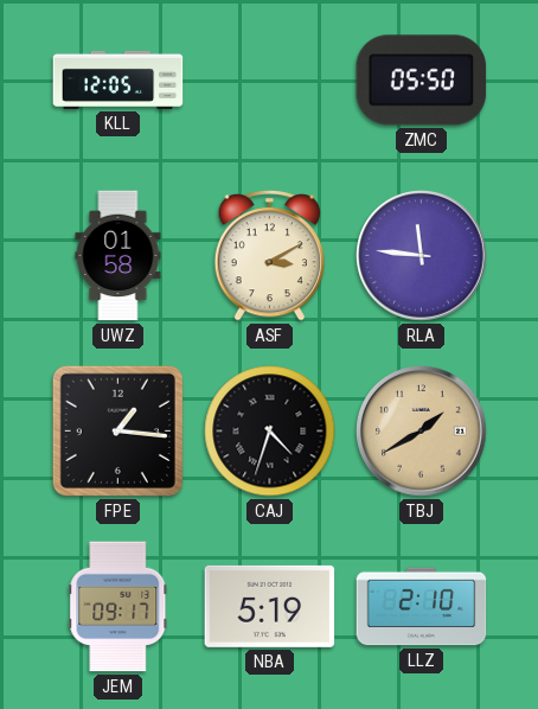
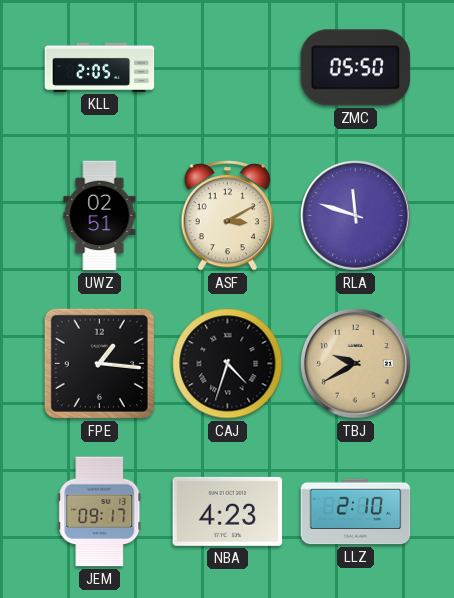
KLL: 12:05 -> 2:05
UWZ: 01:58 -> 02:51
RLA: 11:46 -> 11:48
TBJ: 1:40 -> 9:40
NBA: 5:19 -> 4:23
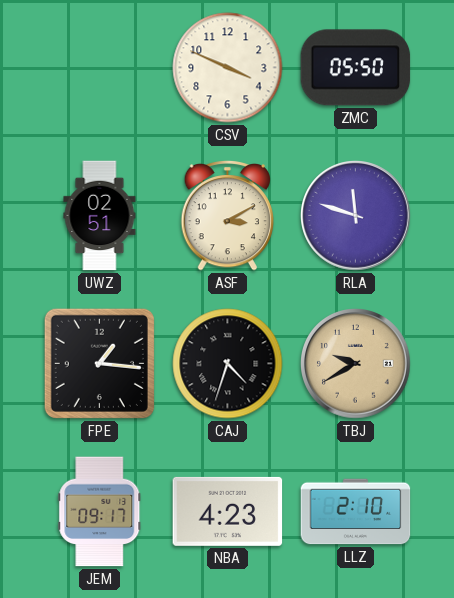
KLL: 2:05 -> none
CSV: none -> 3:49
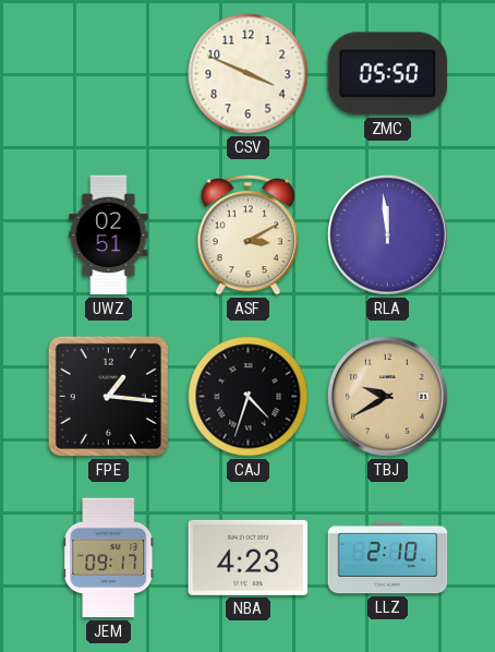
RLA: 11:48 -> 11:59
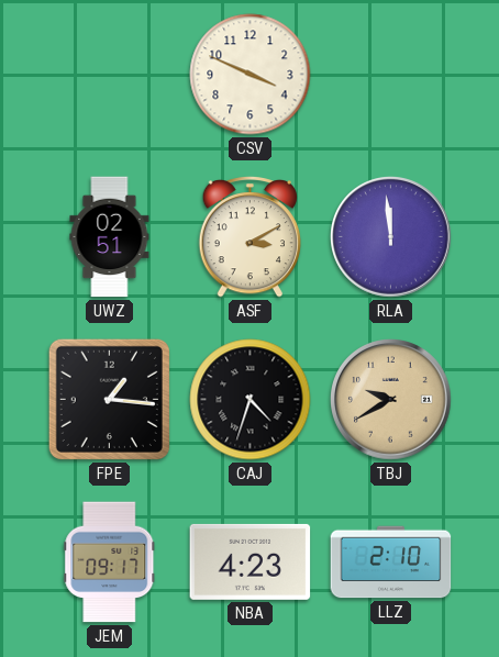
ZMC: 05:50 -> none
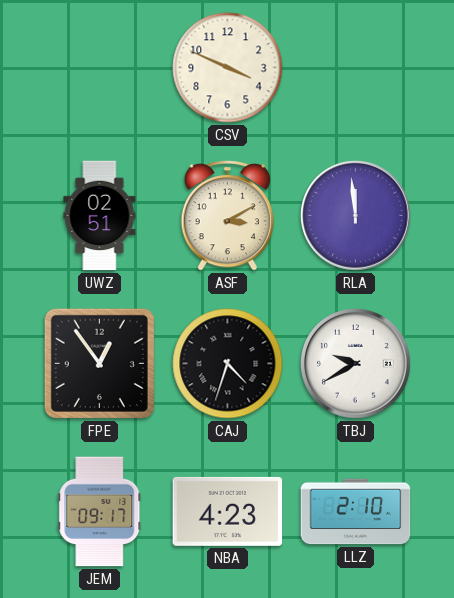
FPE: 1:16 -> 12:54
TBJ dial: champagne -> white
